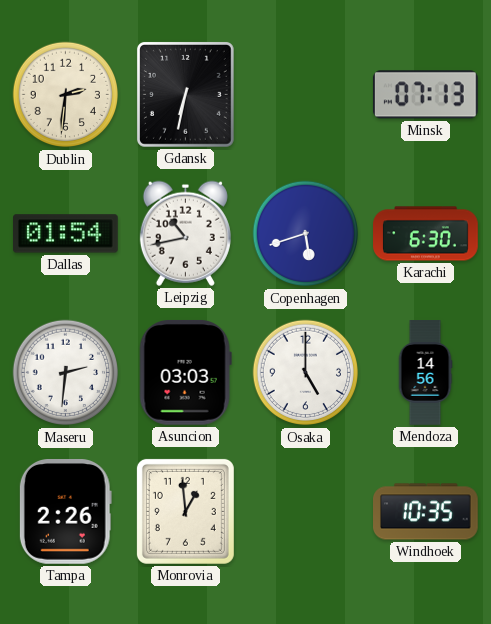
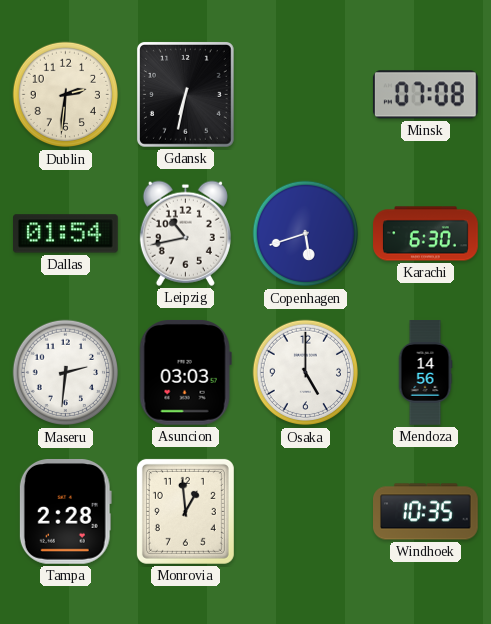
Minsk: 07:13 -> 07:08
Tampa: 2:26 -> 2:28
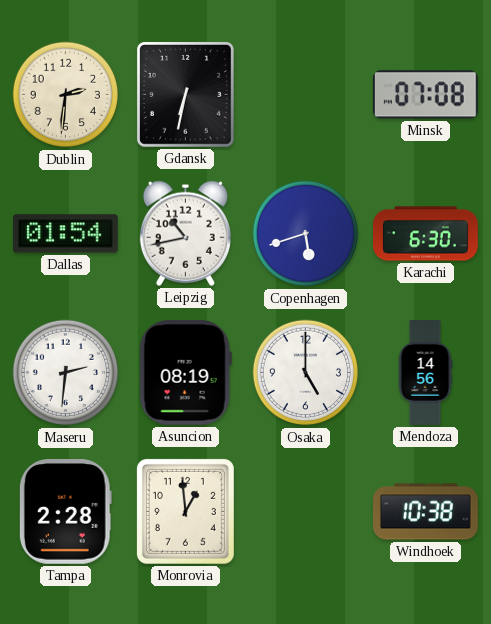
Asuncion: 03:03 -> 08:19
Windhoek: 10:35 -> 10:38
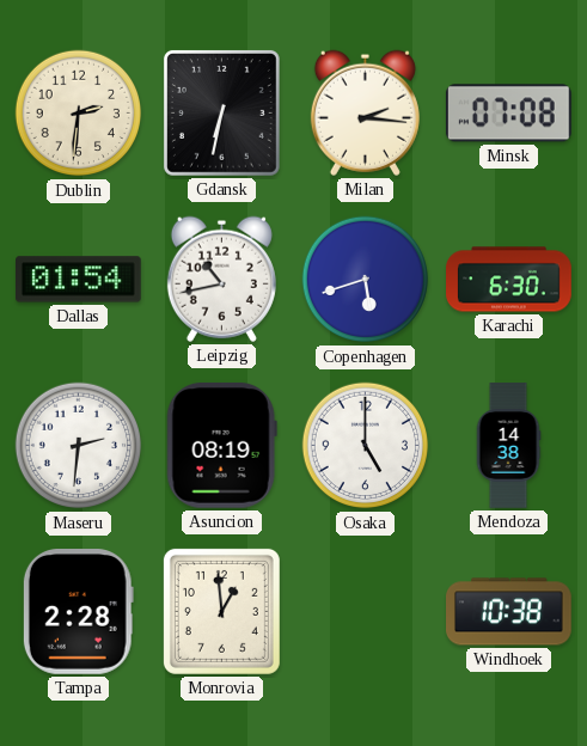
Milan: none -> 2:16
Mendoza: 14:56 -> 14:38
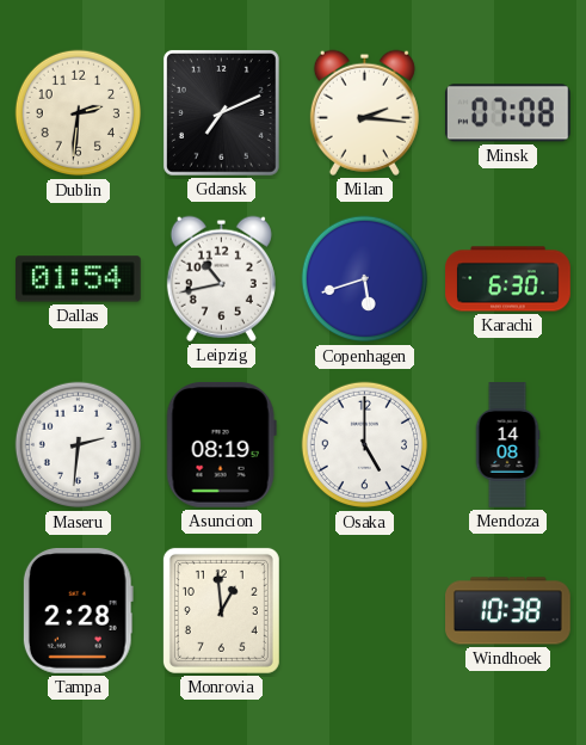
Gdansk: 6:32 -> 7:11
Mendoza: 14:38 -> 14:08
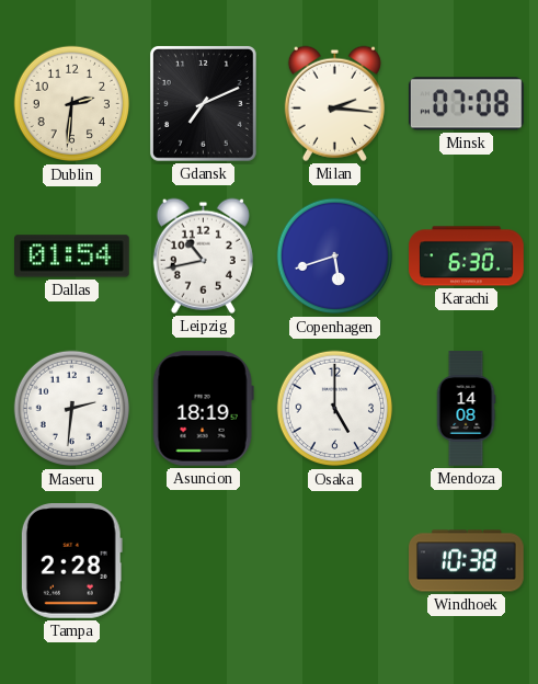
Asuncion: 08:19 -> 18:19
Monrovia: 12:59 -> none
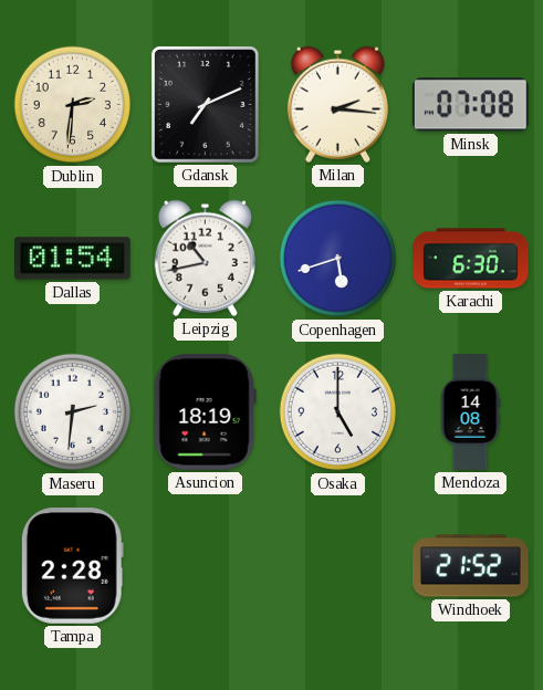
Windhoek: 10:38 -> 21:52
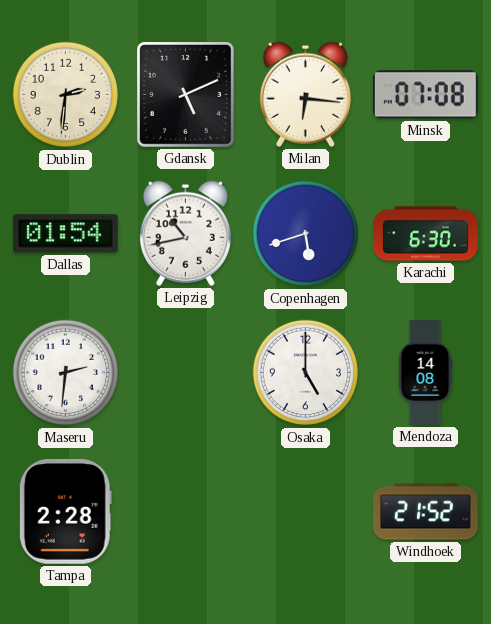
Gdansk: 7:11 -> 5:11
Milan: 2:16 -> 6:16
Asuncion: 18:19 -> none
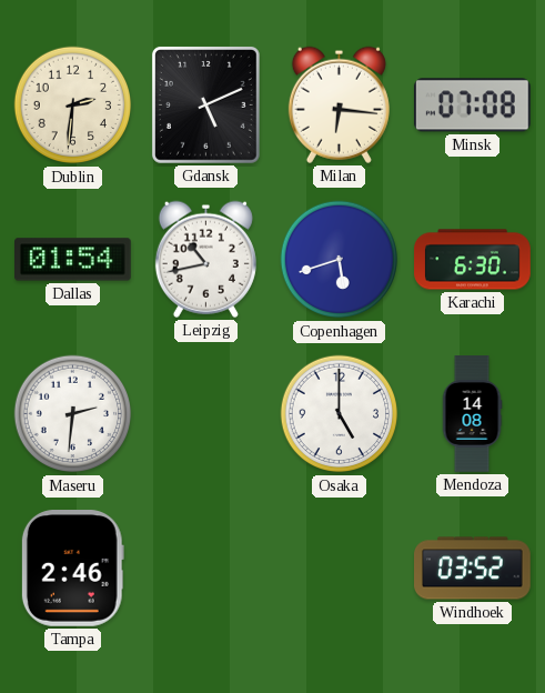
Tampa: 2:28 -> 2:46
Windhoek: 21:52 -> 03:52
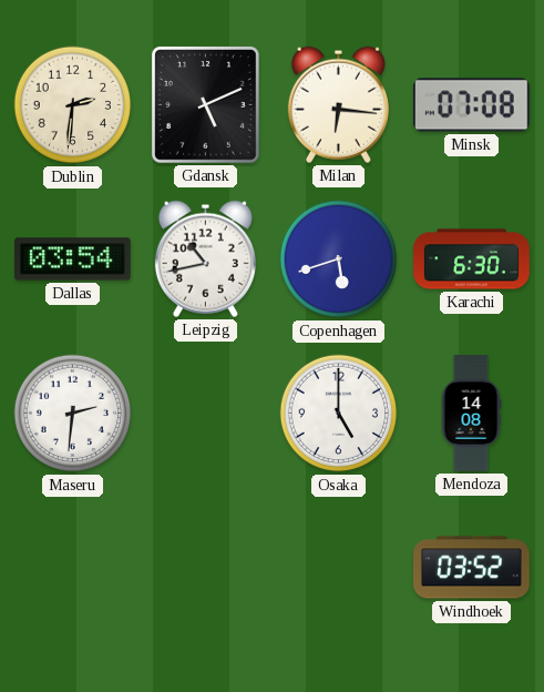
Dallas: 01:54 -> 03:54
Tampa: 2:46 -> none
